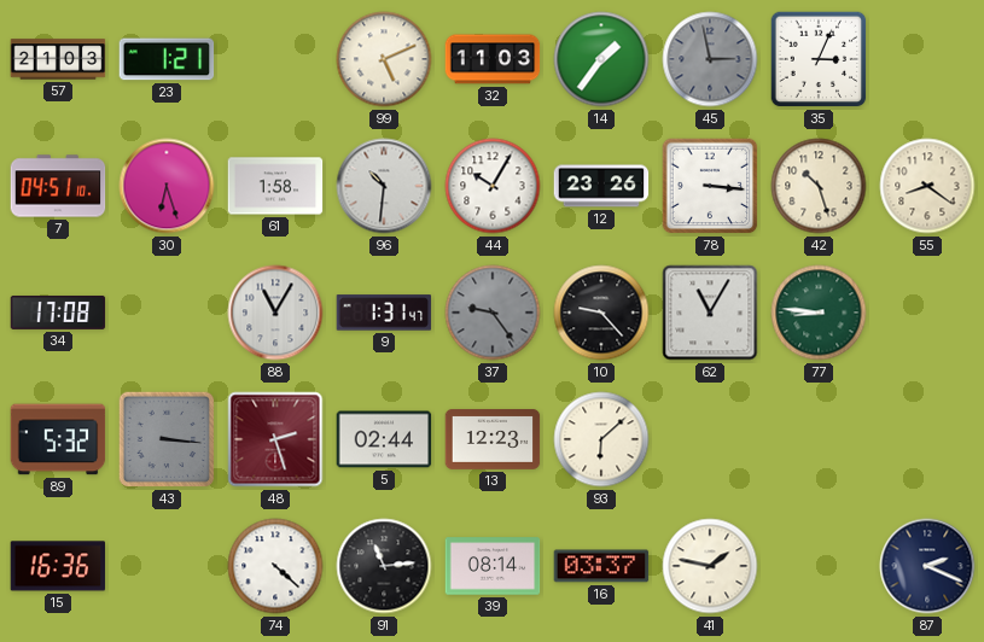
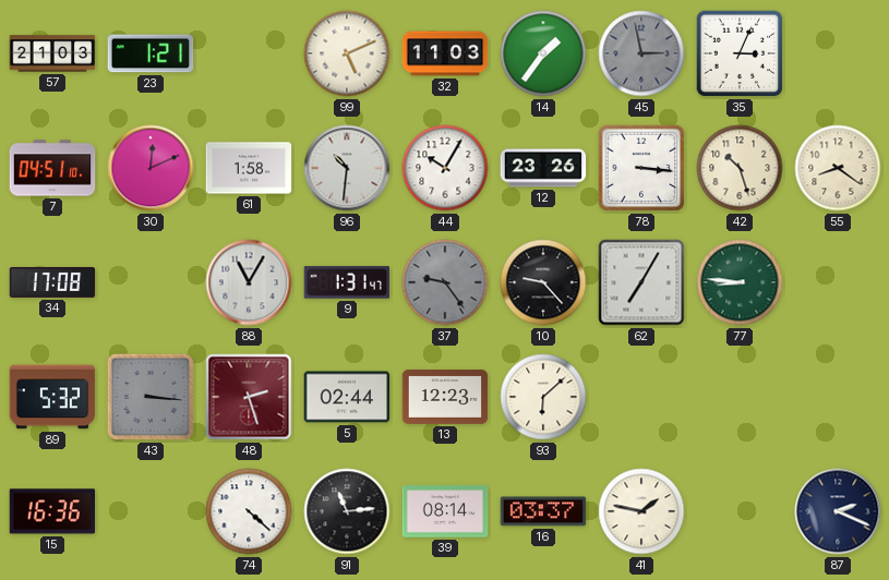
30: 6:27 -> 12:11
62: 11:05 -> 7:05
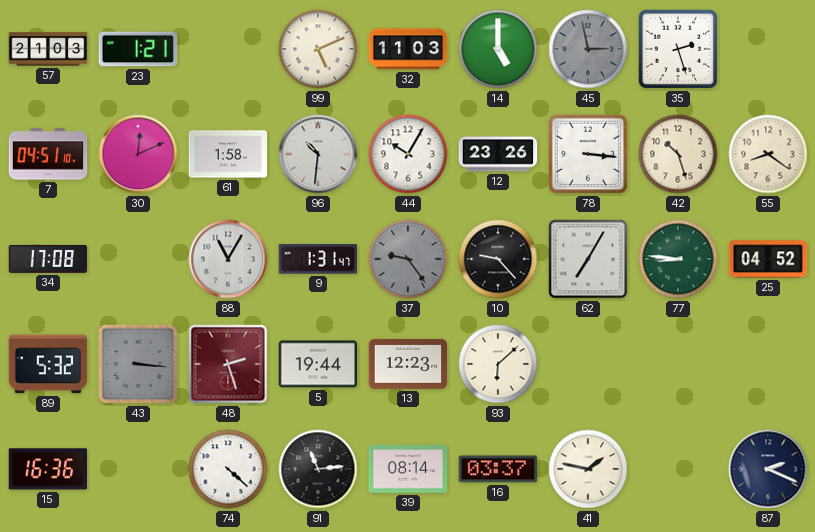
14: 1:36 -> 5:00
35: 3:04 -> 2:27
25: none -> 04:52
5: 02:44 -> 19:44
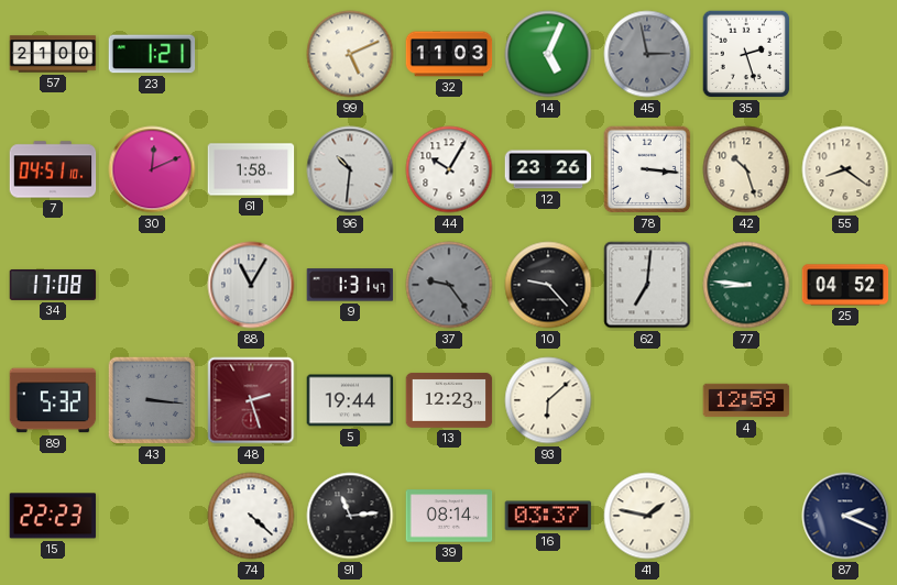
57: 21:03 -> 21:00
14: 5:00 -> 5:04
62: 7:05 -> 7:01
4: none -> 12:59
15: 16:36 -> 22:23
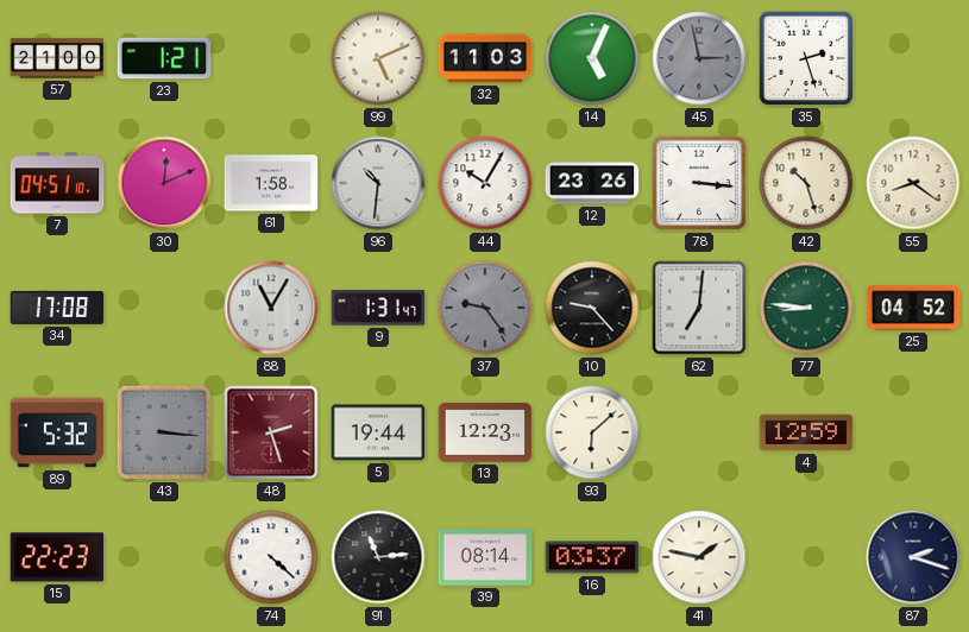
87: 2:19 -> 2:18
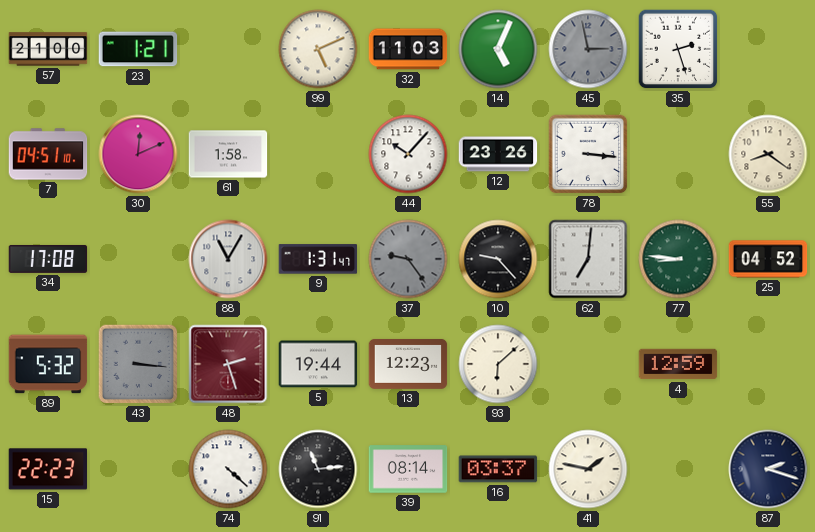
96: 10:31 -> none
44: 10:05 -> 10:07
42: 10:27 -> none
